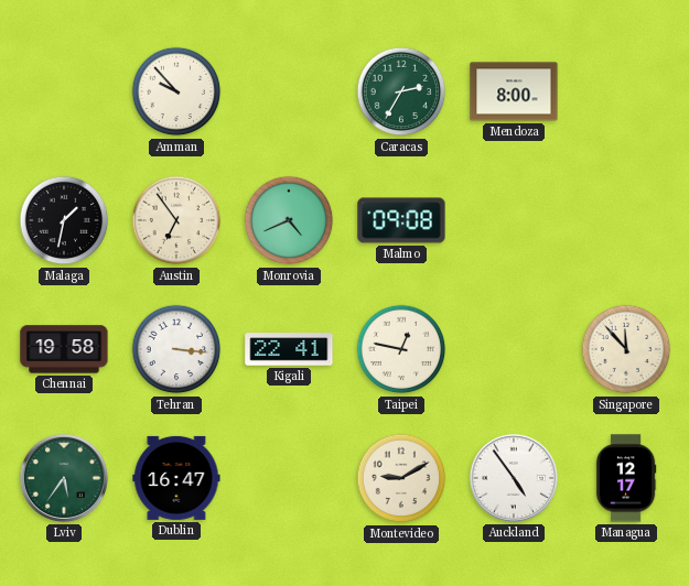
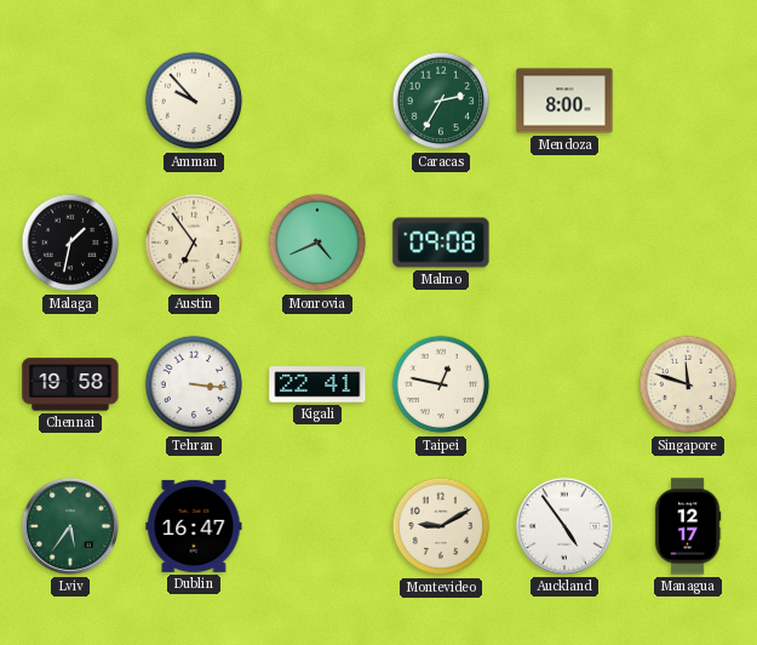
Singapore: 11:53 -> 11:48
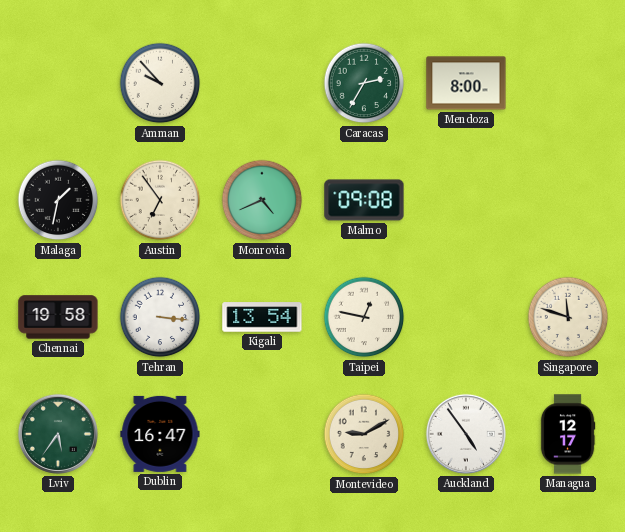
Kigali: 22:41 -> 13:54
